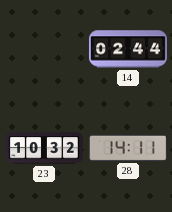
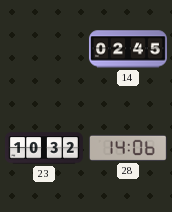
14: 02:44 -> 02:45
28: 14:11 -> 14:06
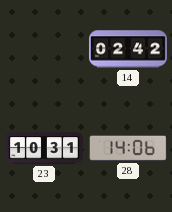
14: 02:45 -> 02:42
23: 10:32 -> 10:31
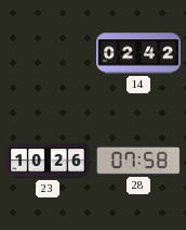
23: 10:31 -> 10:26
28: 14:06 -> 07:58
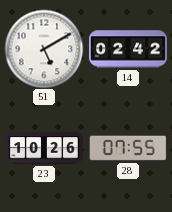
51: none -> 5:10
28: 07:58 -> 07:55
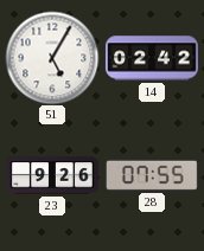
51: 5:10 -> 5:05
23: 10:26 -> 9:26
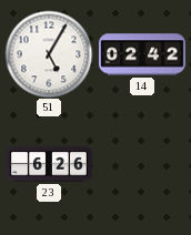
23: 9:26 -> 6:26
28: 07:55 -> none
